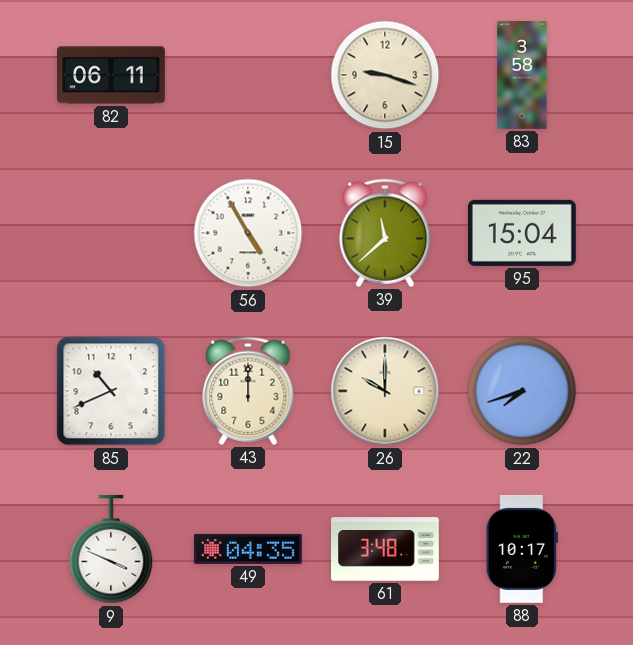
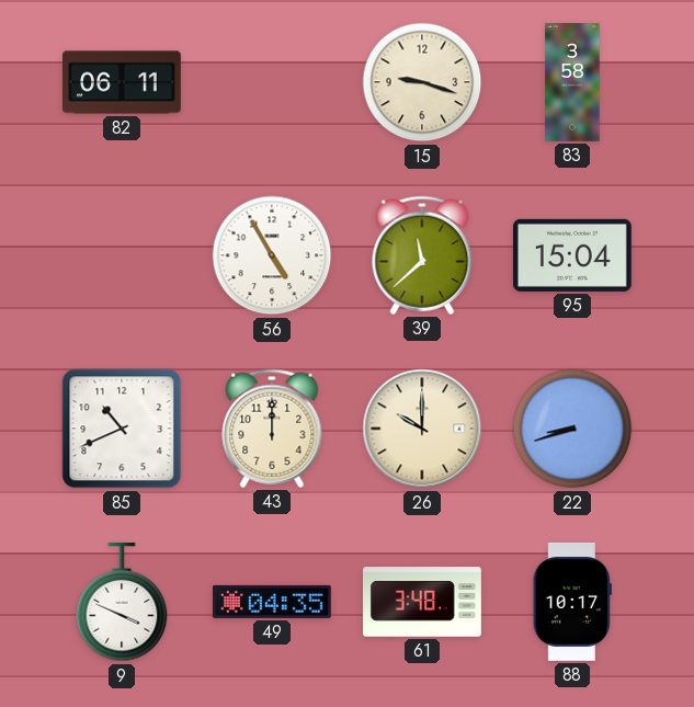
22: 7:42 -> 8:42
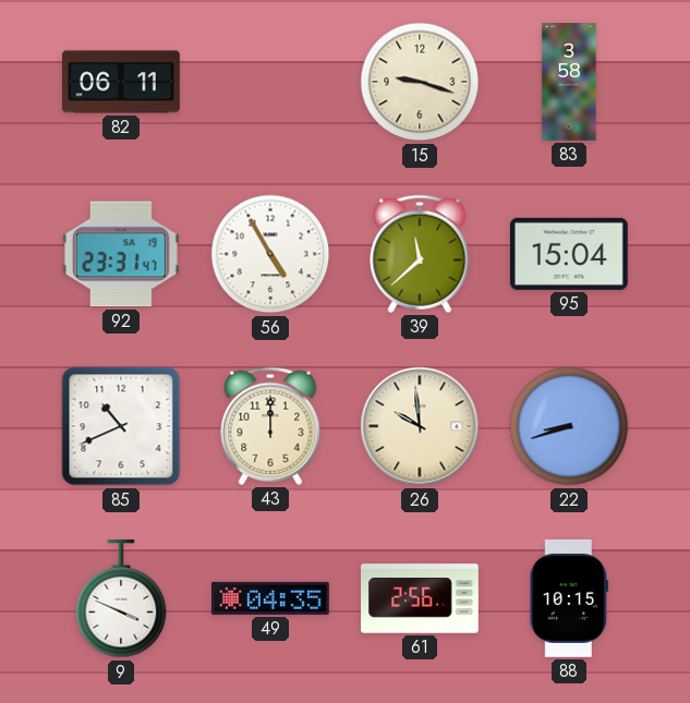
92: none -> 23:31
26: 10:00 -> 9:59
61: 3:48 -> 2:56
88: 10:17 -> 10:15
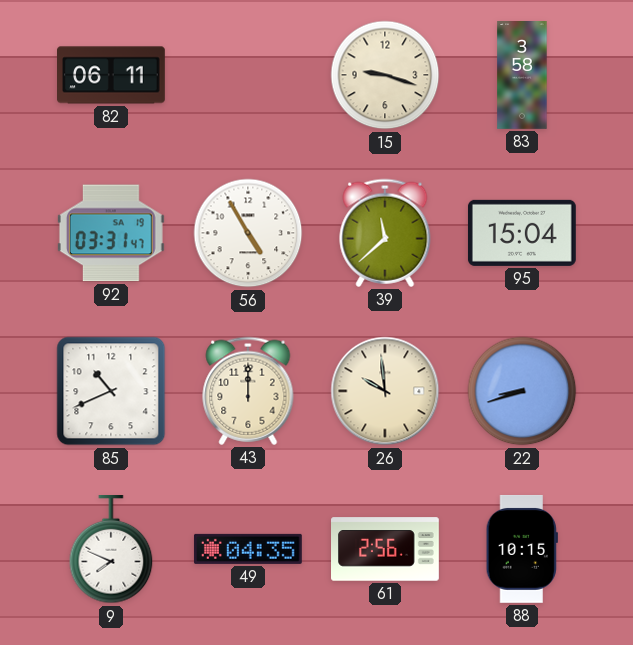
92: 23:31 -> 03:31
9: 3:49 -> 7:49
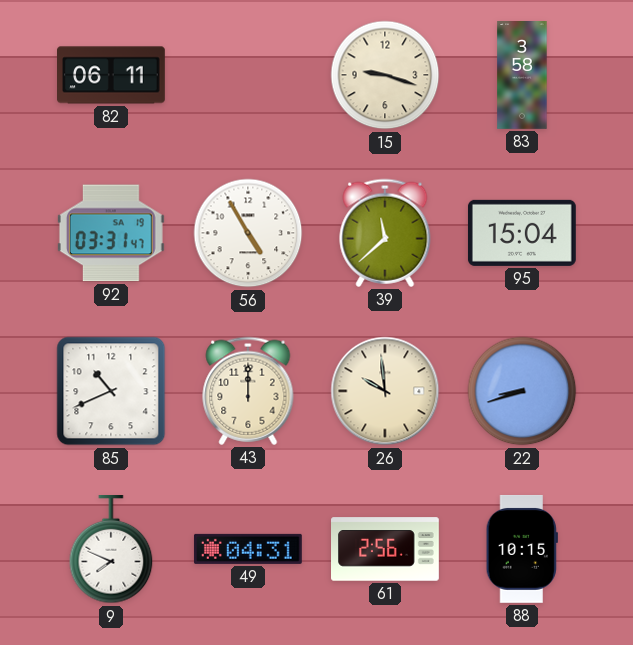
49: 04:35 -> 04:31
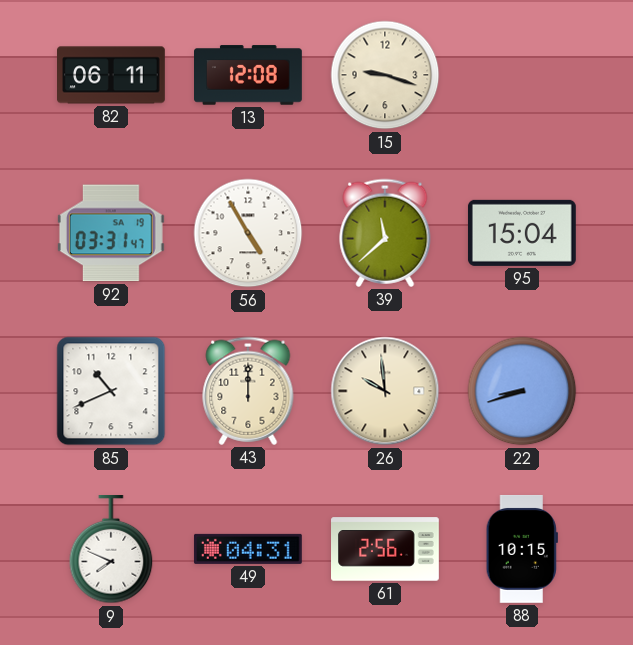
13: none -> 12:08
83: 3:58 -> none
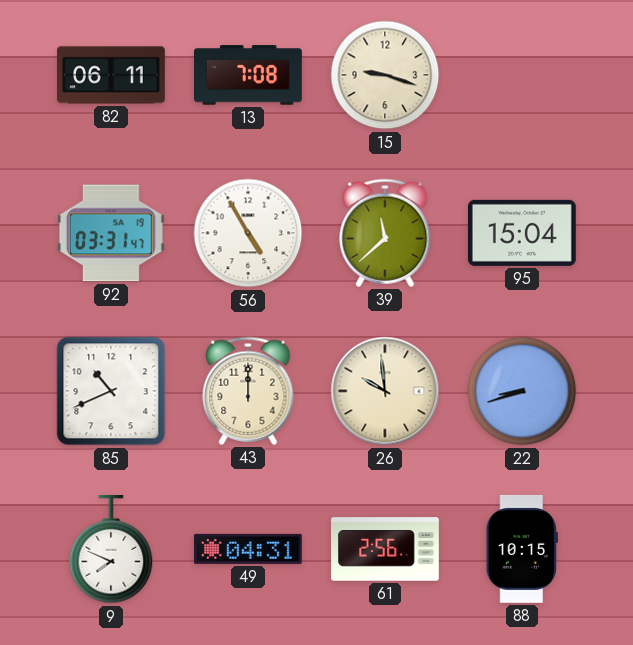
13: 12:08 -> 7:08
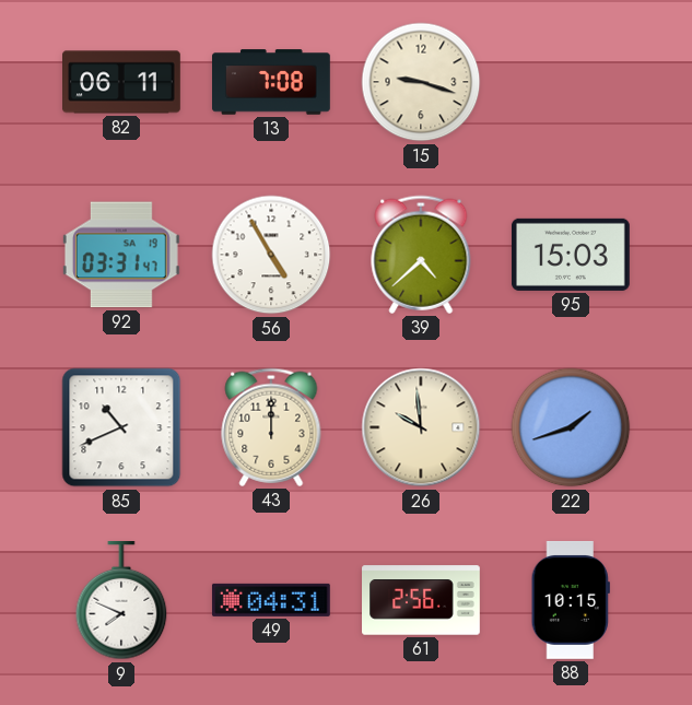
39: 11:38 -> 4:38
95: 15:04 -> 15:03
22: 8:42 -> 1:42
